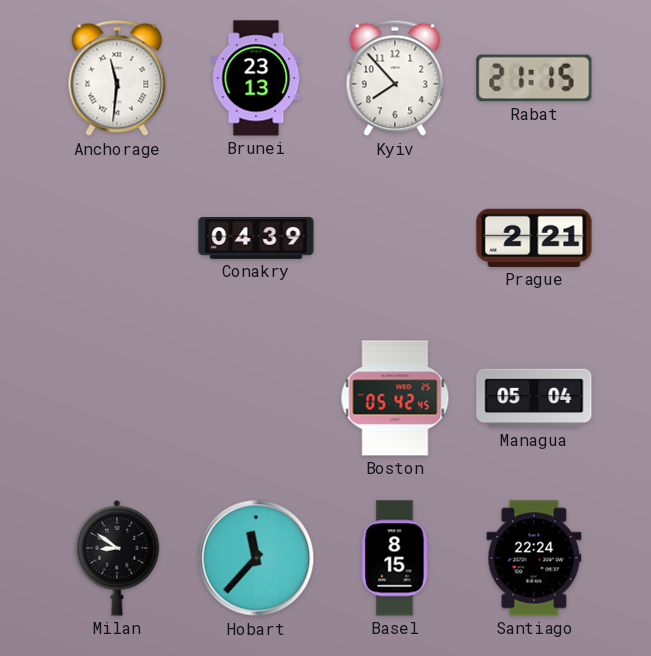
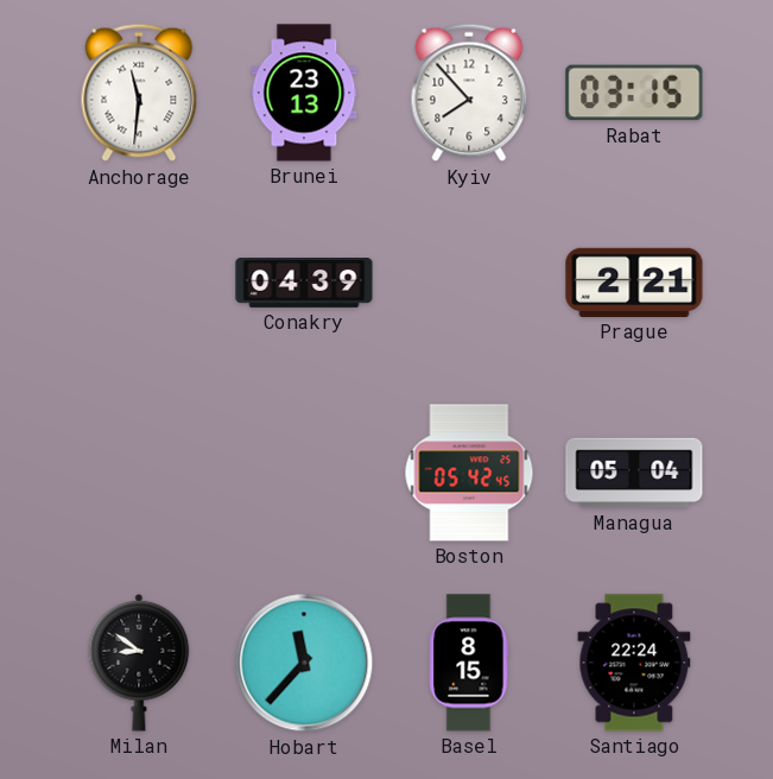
Rabat: 21:15 -> 03:15
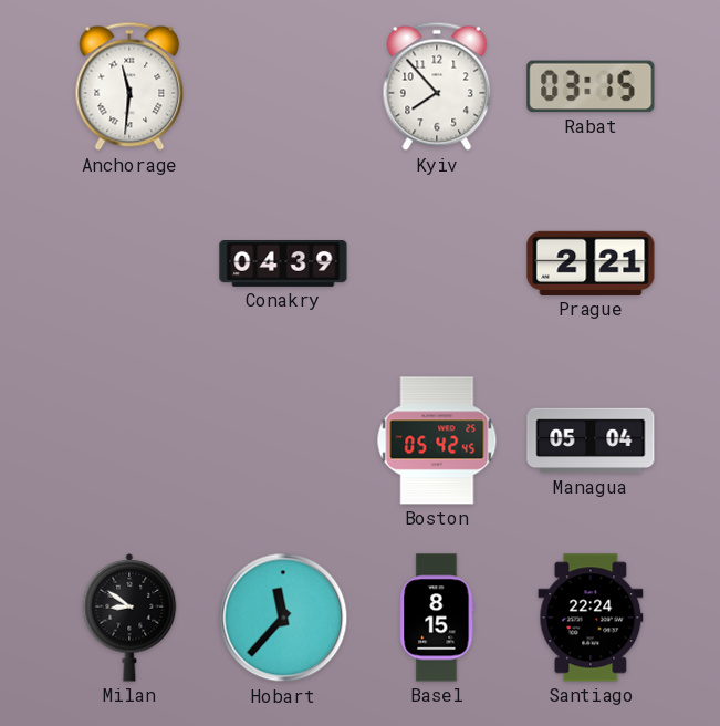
Brunei: 23:13 -> none
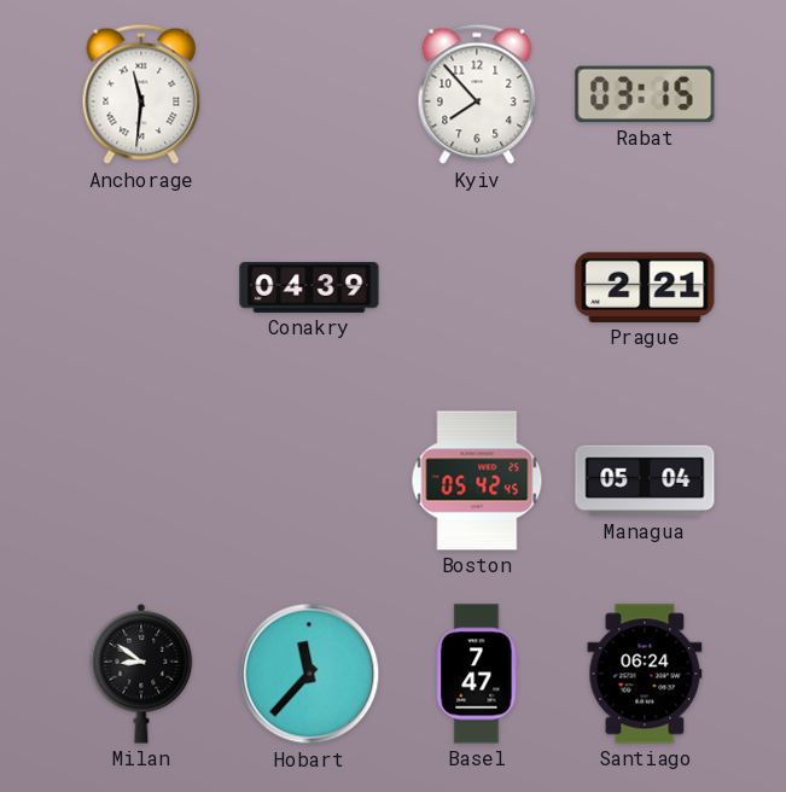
Basel: 8:15 -> 7:47
Santiago: 22:24 -> 06:24
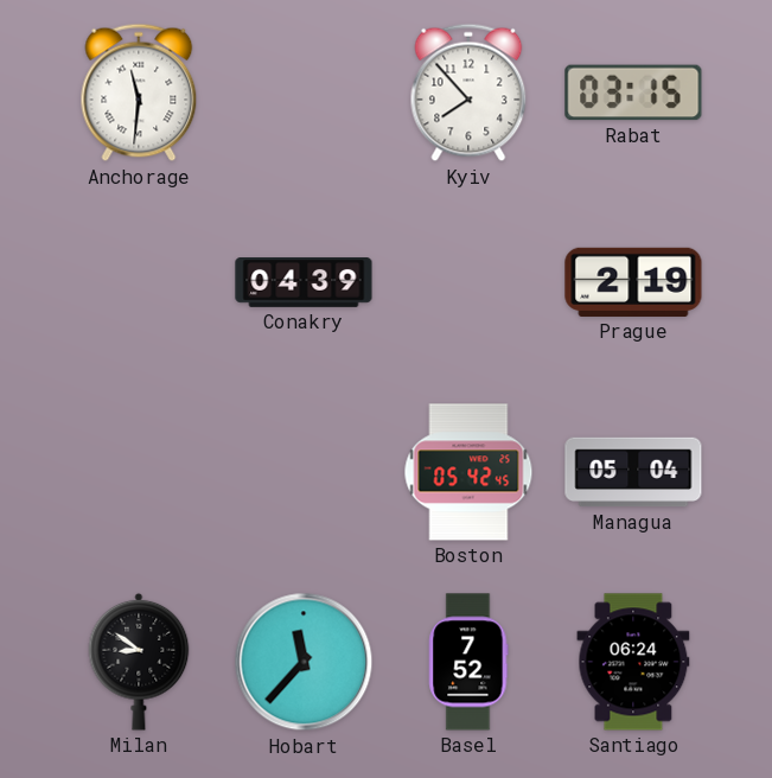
Prague: 2:21 -> 2:19
Basel: 7:47 -> 7:52
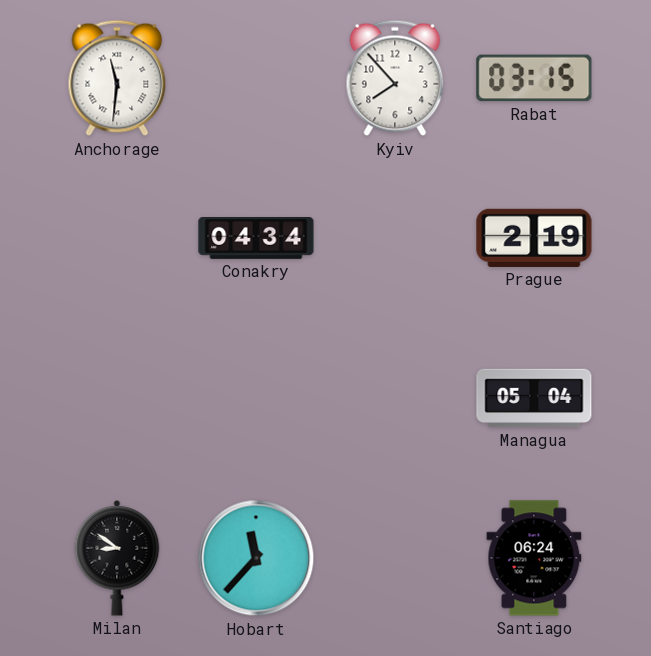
Conakry: 04:39 -> 04:34
Boston: 05:42 -> none
Basel: 7:52 -> none
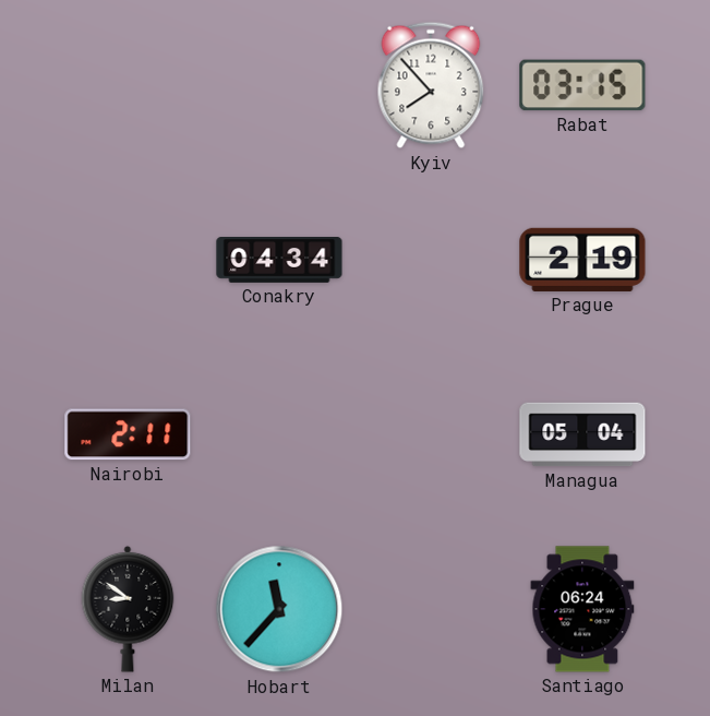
Anchorage: 11:31 -> none
Nairobi: none -> 2:11
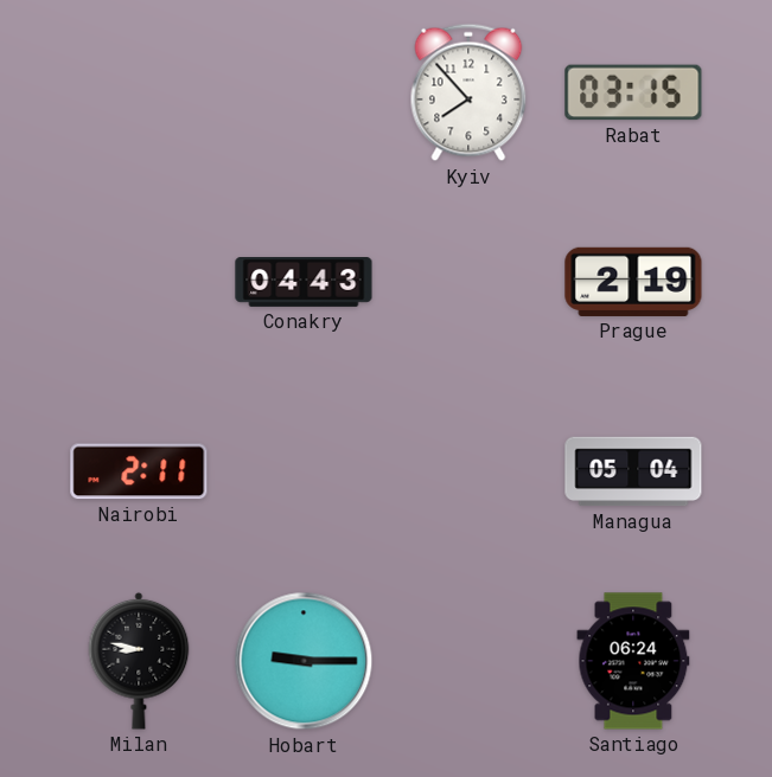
Conakry: 04:34 -> 04:43
Milan: 8:51 -> 8:47
Hobart: 11:37 -> 9:15
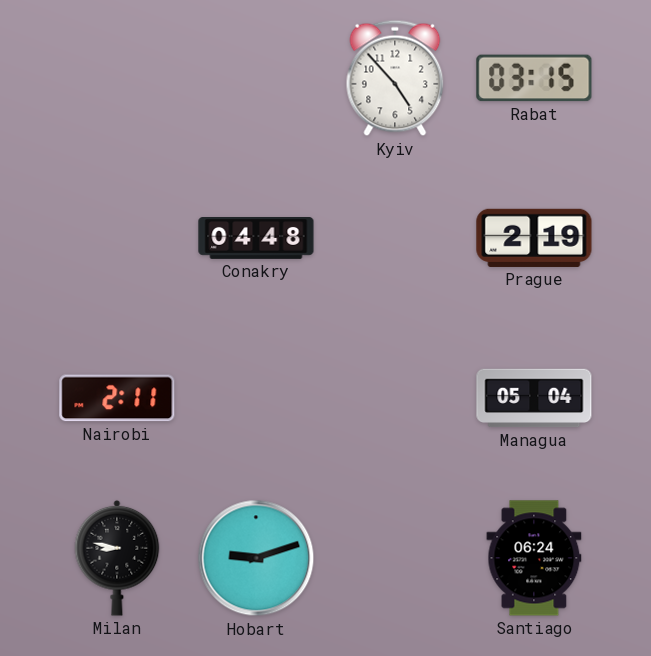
Kyiv: 7:53 -> 4:53
Conakry: 04:43 -> 04:48
Hobart: 9:15 -> 9:12
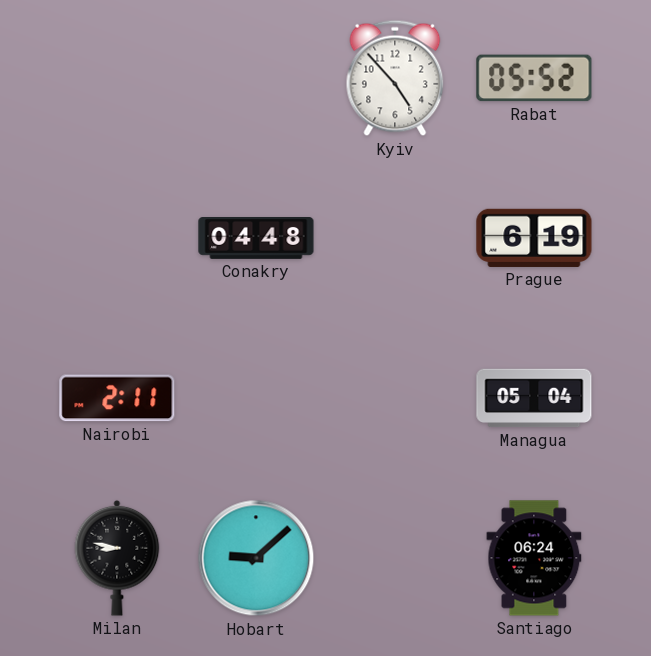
Rabat: 03:15 -> 05:52
Prague: 2:19 -> 6:19
Hobart: 9:12 -> 9:08
